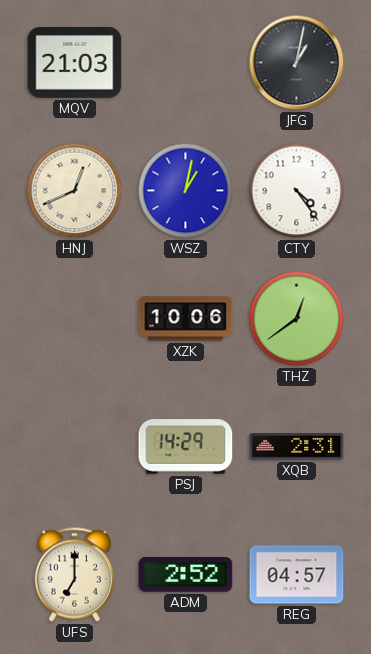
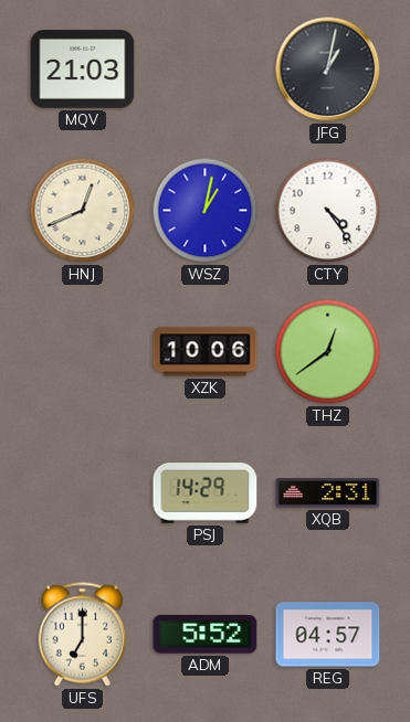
ADM: 2:52 -> 5:52
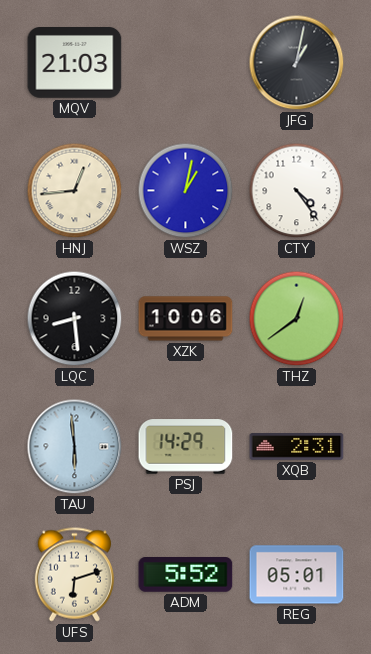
HNJ: 12:41 -> 12:44
LQC: none -> 8:29
TAU: none -> 5:59
UFS: 7:00 -> 6:12
REG: 04:57 -> 05:01
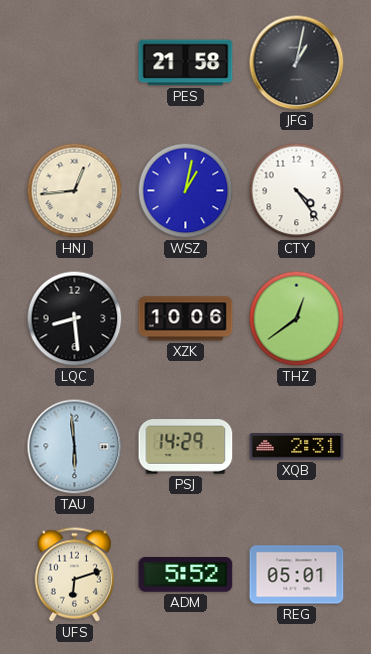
MQV: 21:03 -> none
PES: none -> 21:58
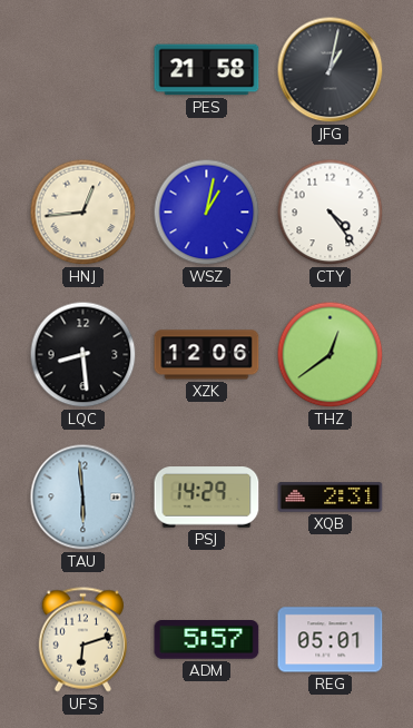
XZK: 10:06 -> 12:06
ADM: 5:52 -> 5:57
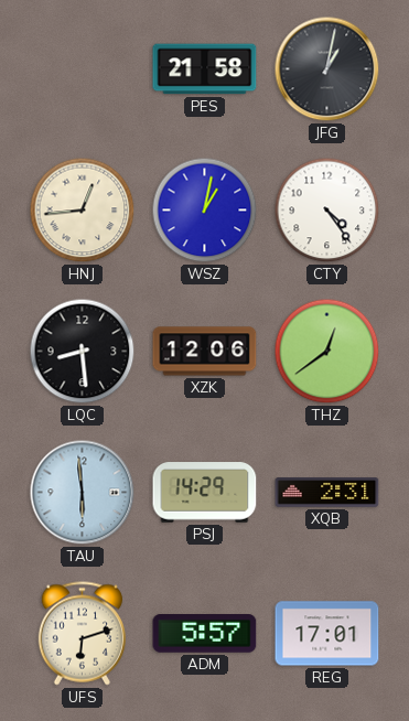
REG: 05:01 -> 17:01
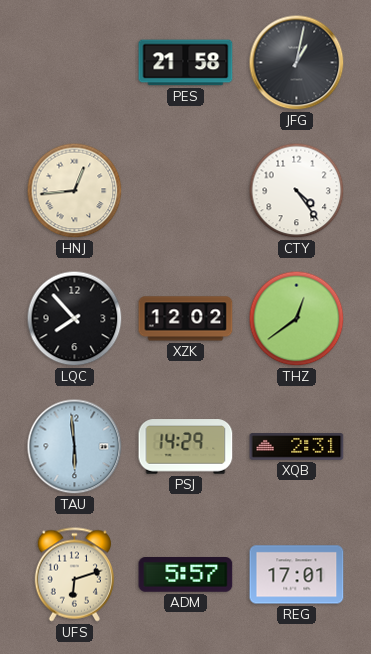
WSZ: 1:02 -> none
LQC: 8:29 -> 7:53
XZK: 12:06 -> 12:02
